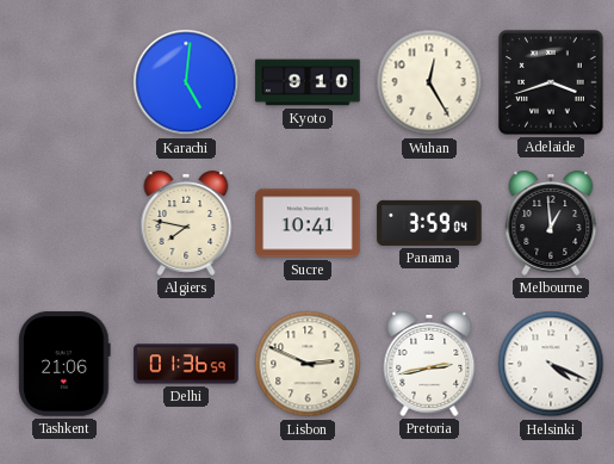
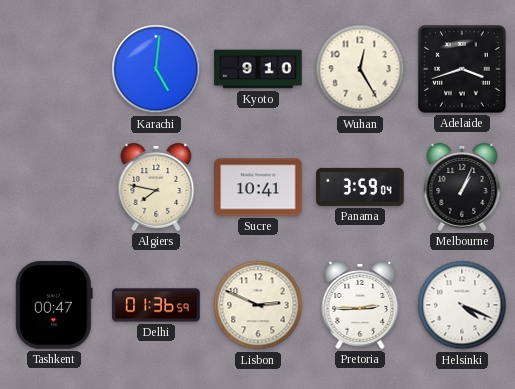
Melbourne: 12:59 -> 1:04
Tashkent: 21:06 -> 00:47
Pretoria: 2:43 -> 2:45
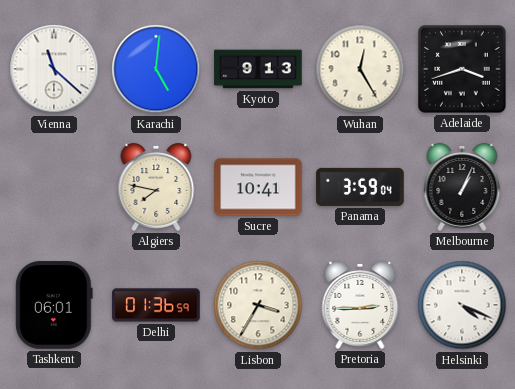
Vienna: none -> 11:22
Kyoto: 9:10 -> 9:13
Tashkent: 00:47 -> 06:01
Lisbon: 2:49 -> 3:35
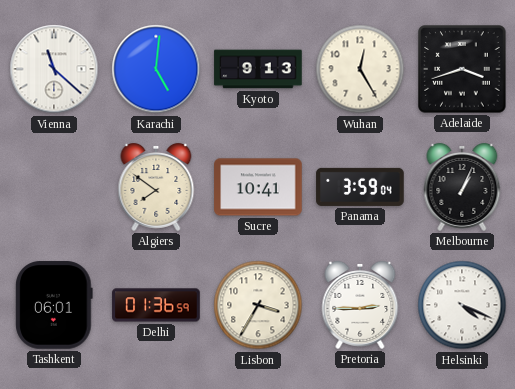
Algiers: 7:47 -> 7:51
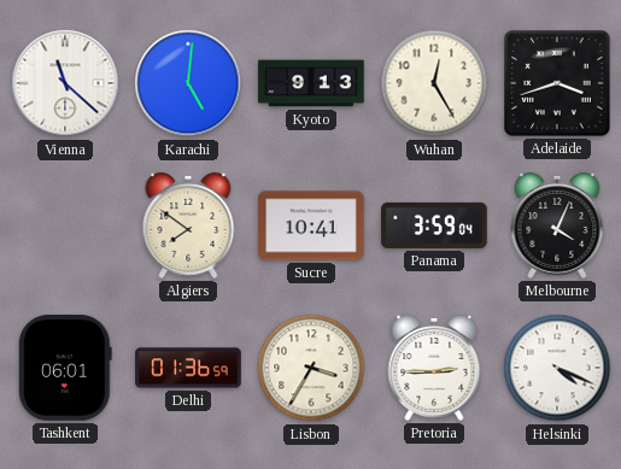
Melbourne: 1:04 -> 4:04
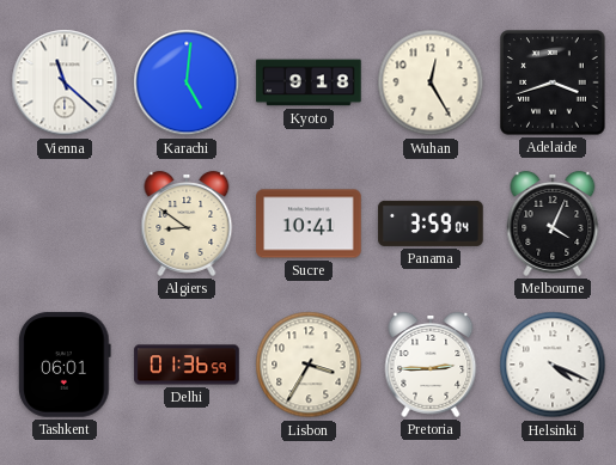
Kyoto: 9:13 -> 9:18
Algiers: 7:51 -> 8:51
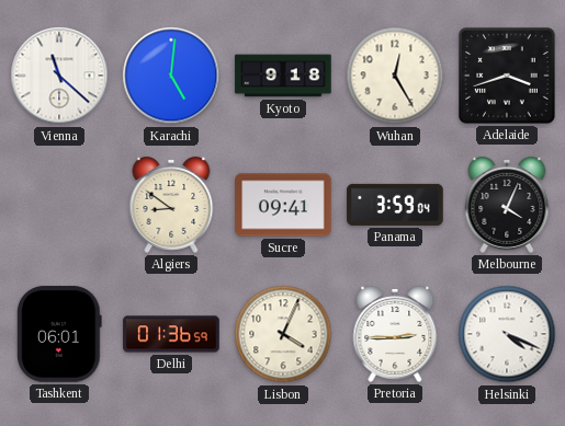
Sucre: 10:41 -> 09:41
Lisbon: 3:35 -> 4:04
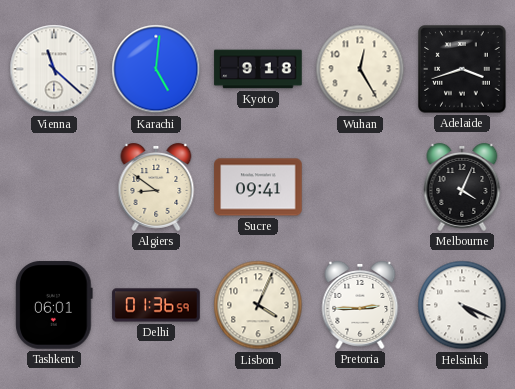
Panama: 3:59 -> none
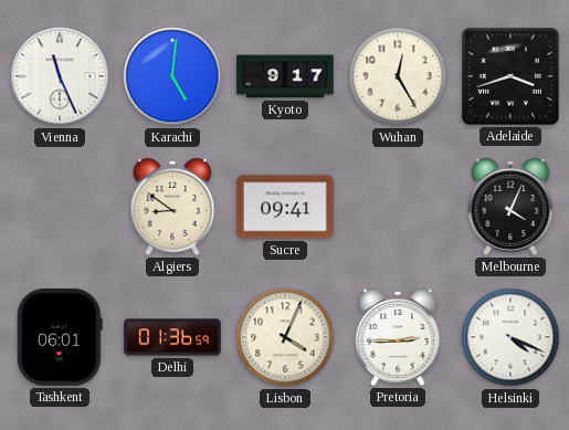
Vienna: 11:22 -> 11:26
Kyoto: 9:18 -> 9:17
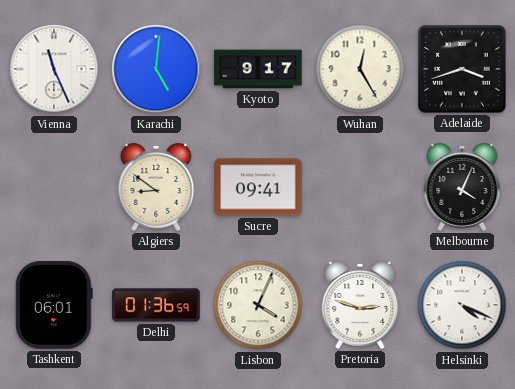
Pretoria: 2:45 -> 2:48
